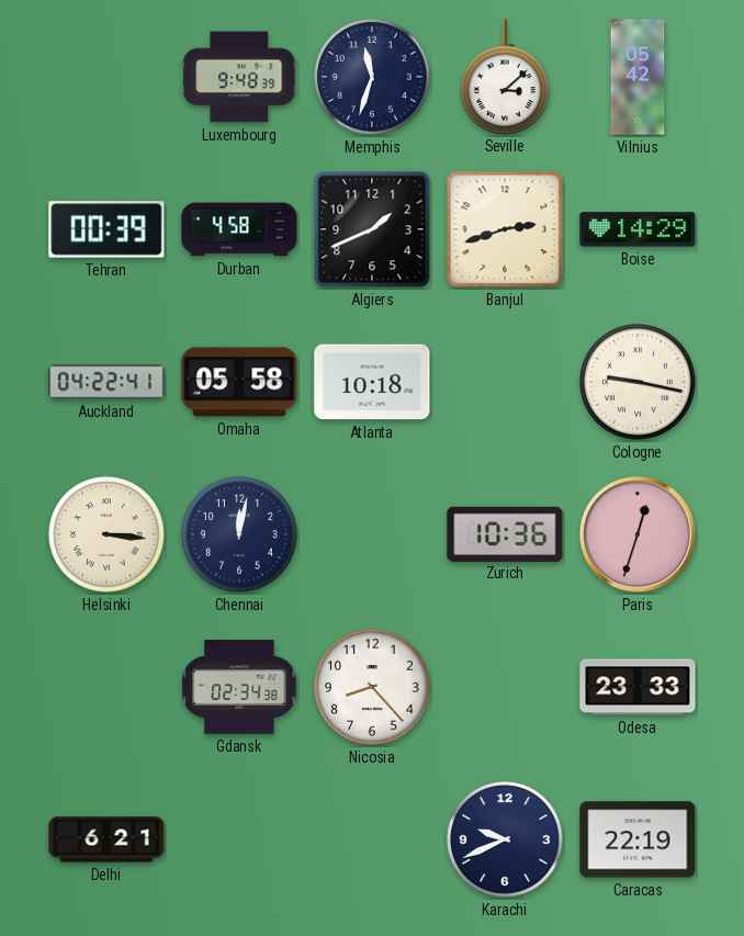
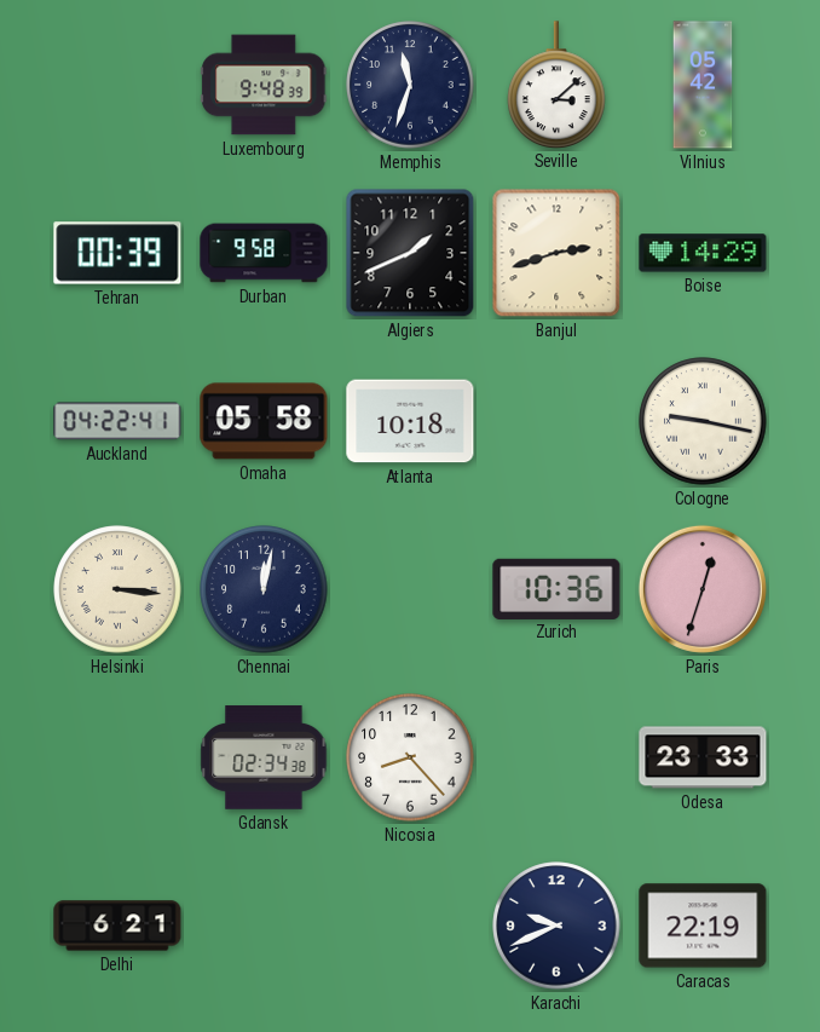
Durban: 4:58 -> 9:58
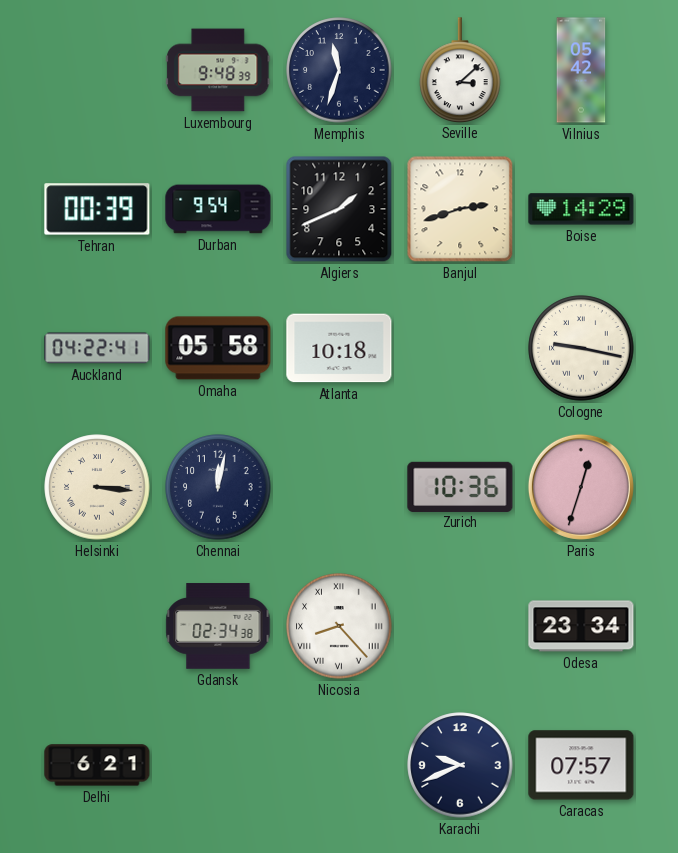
Durban: 9:58 -> 9:54
Nicosia numerals: Arabic -> Roman
Odesa: 23:33 -> 23:34
Caracas: 22:19 -> 07:57
